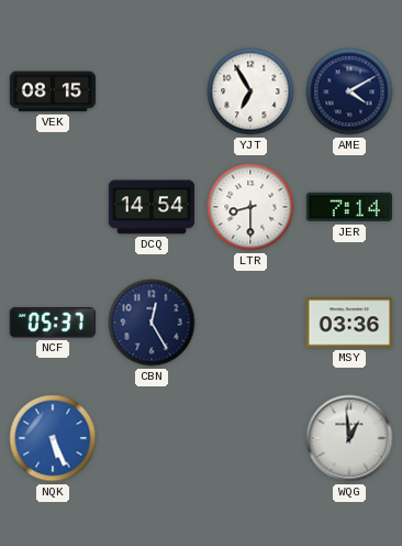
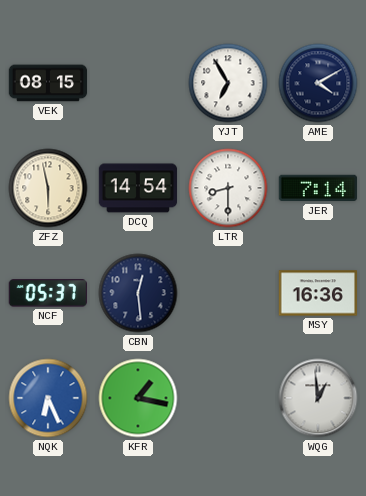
ZFZ: none -> 5:58
CBN: 12:25 -> 12:29
MSY: 03:36 -> 16:36
NQK: 5:26 -> 6:26
KFR: none -> 1:17
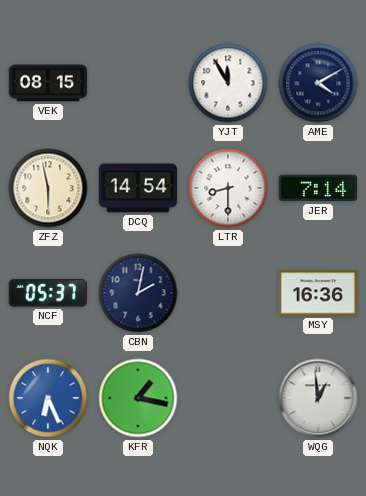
YJT: 6:55 -> 11:55
CBN: 12:29 -> 2:02
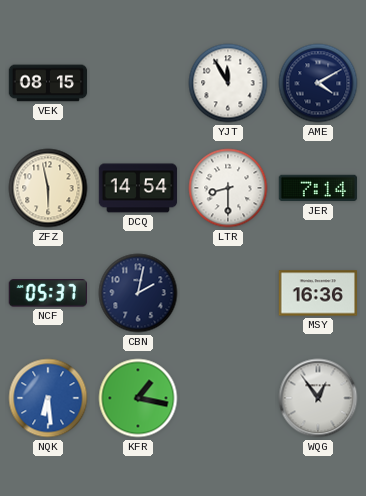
NQK: 6:26 -> 6:29
WQG: 12:59 -> 12:54
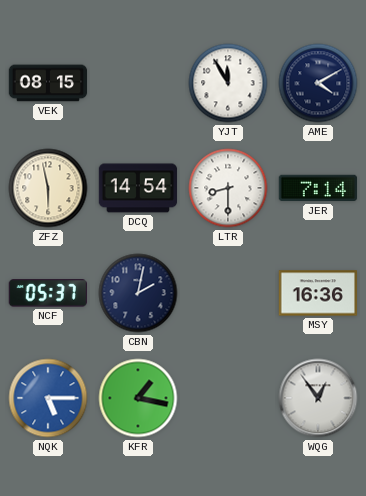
NQK: 6:29 -> 5:15
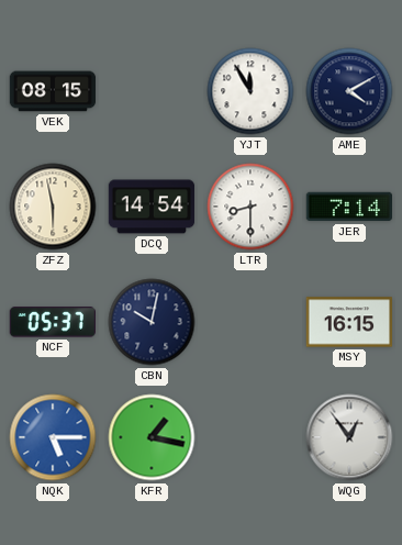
CBN: 2:02 -> 10:02
MSY: 16:36 -> 16:15
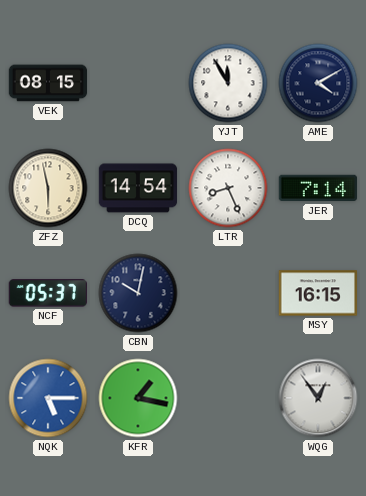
LTR: 8:30 -> 8:26
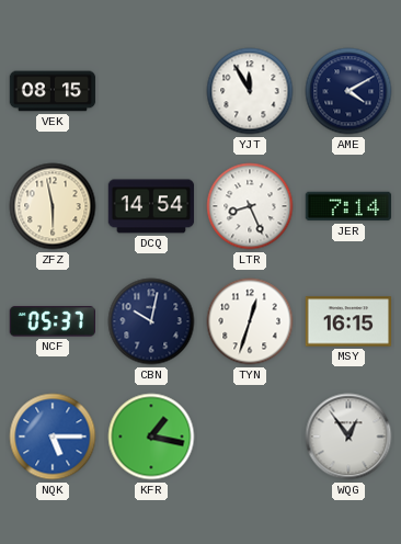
TYN: none -> 12:33
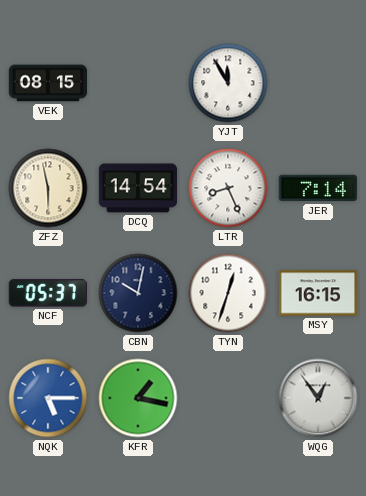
AME: 4:10 -> none
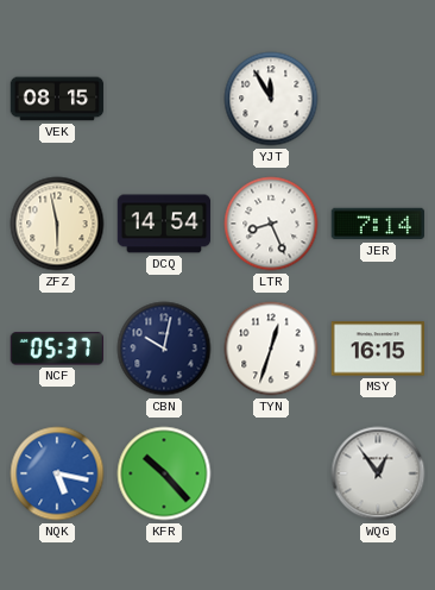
NQK: 5:15 -> 5:17
KFR: 1:17 -> 10:23
